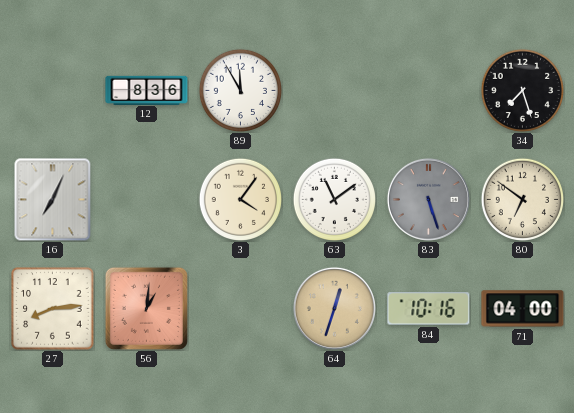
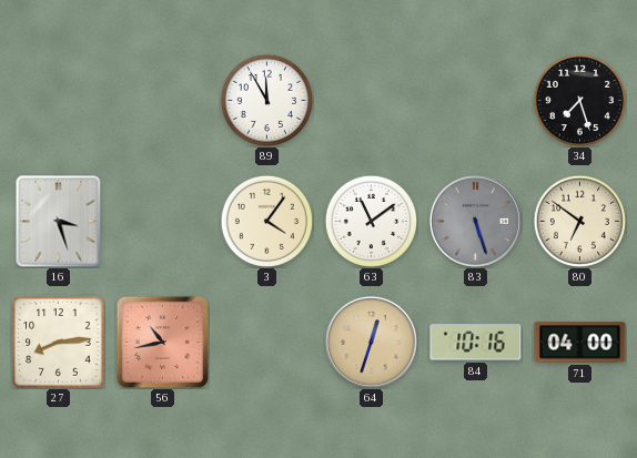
12: 8:36 -> none
16: 7:04 -> 3:27
56: 1:01 -> 10:43
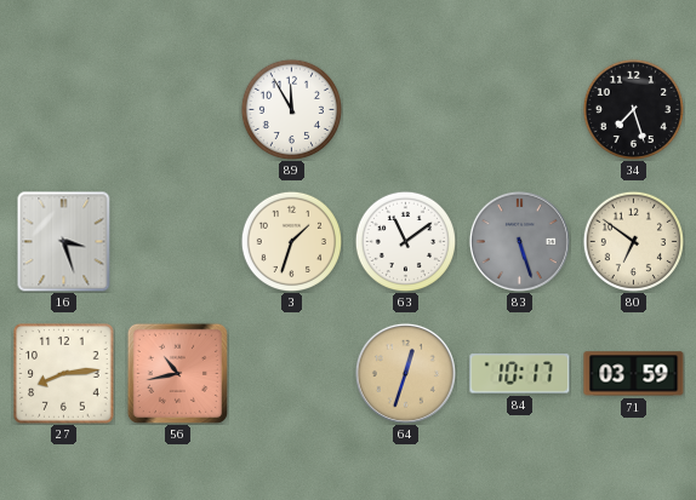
3: 4:06 -> 1:33
84: 10:16 -> 10:17
71: 04:00 -> 03:59
